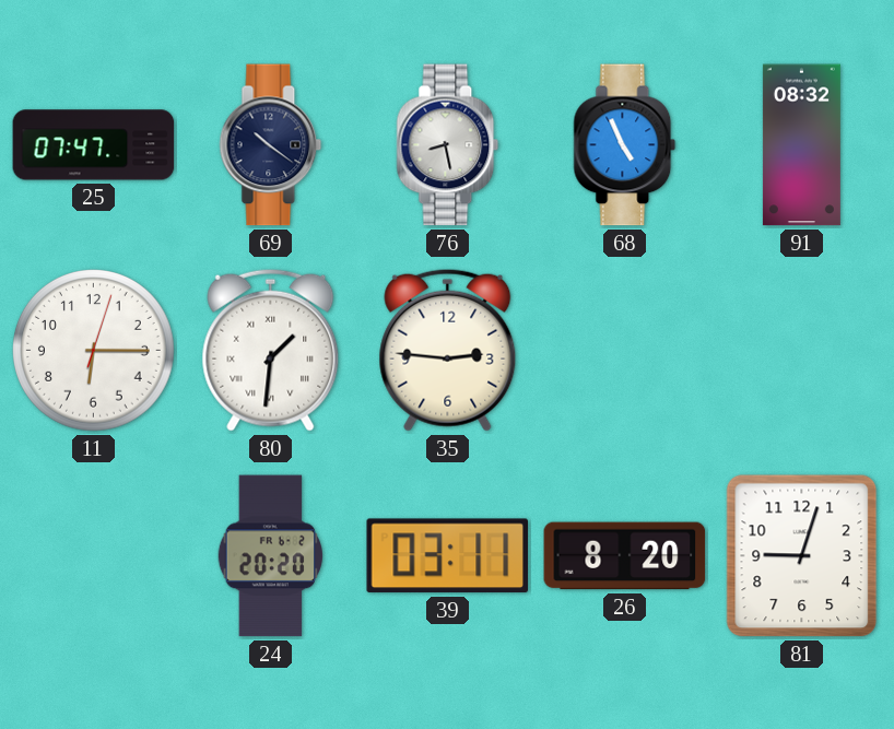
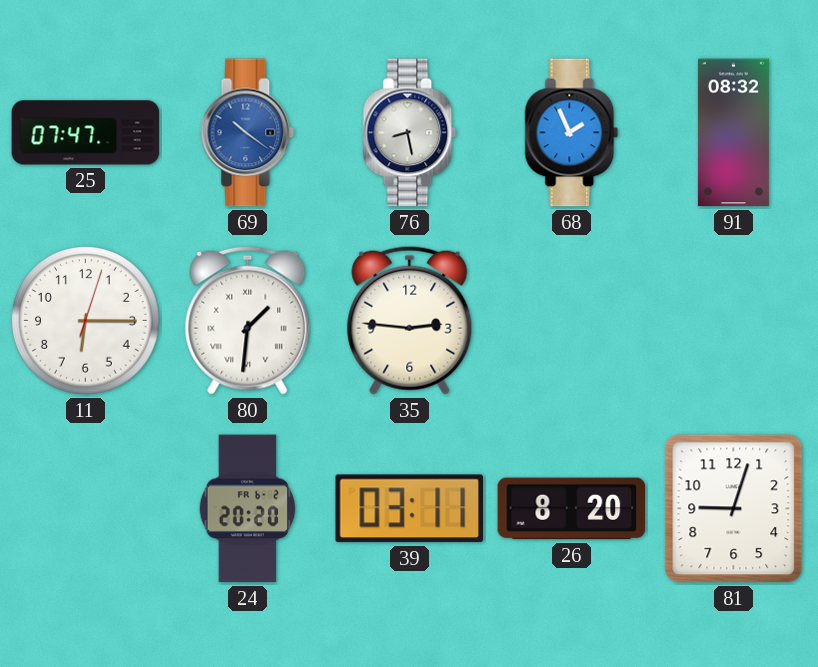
69 dial: navy -> blue
68: 4:56 -> 1:56
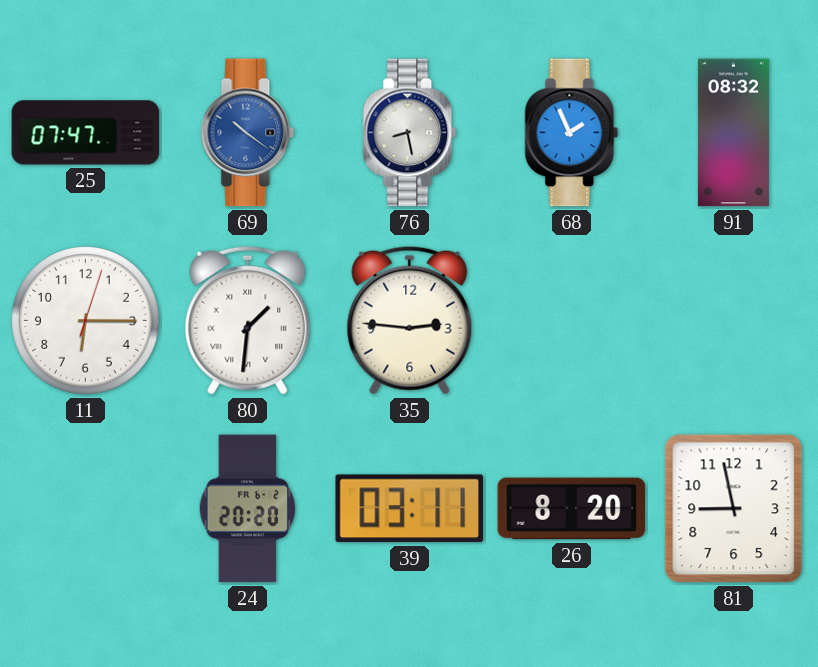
81: 9:03 -> 8:58
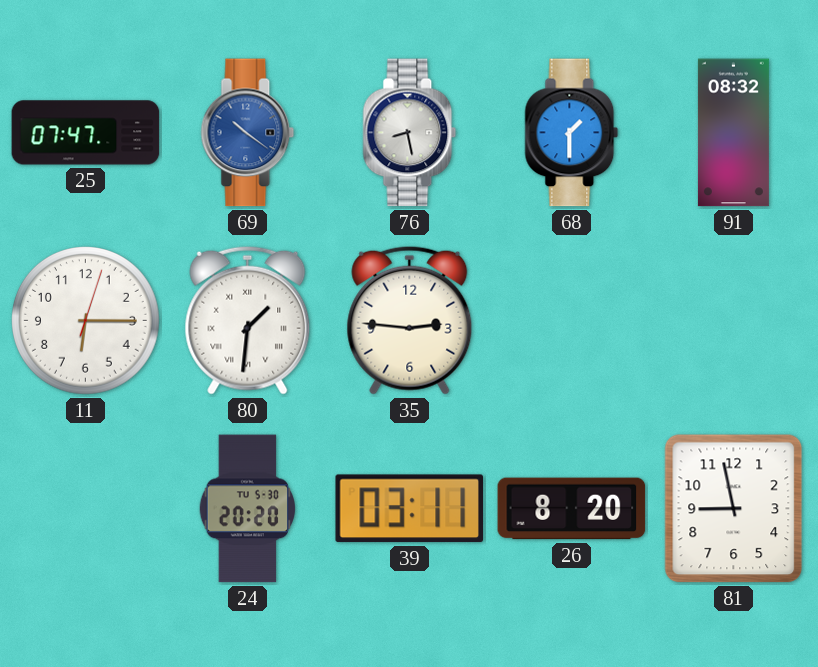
68: 1:56 -> 1:30
24 date: FR 6-2 -> TU 5-30
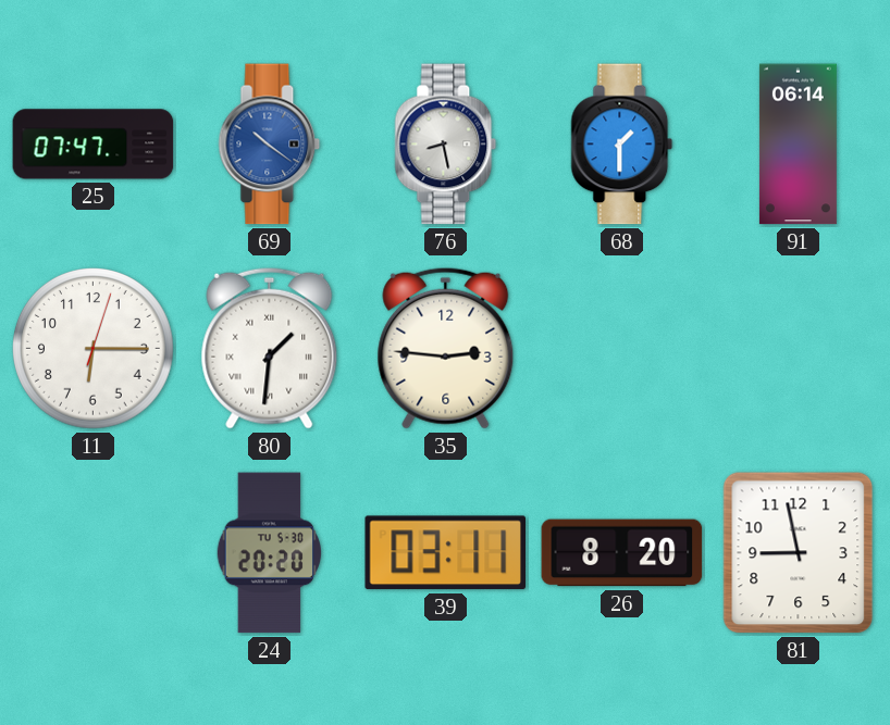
91: 08:32 -> 06:14
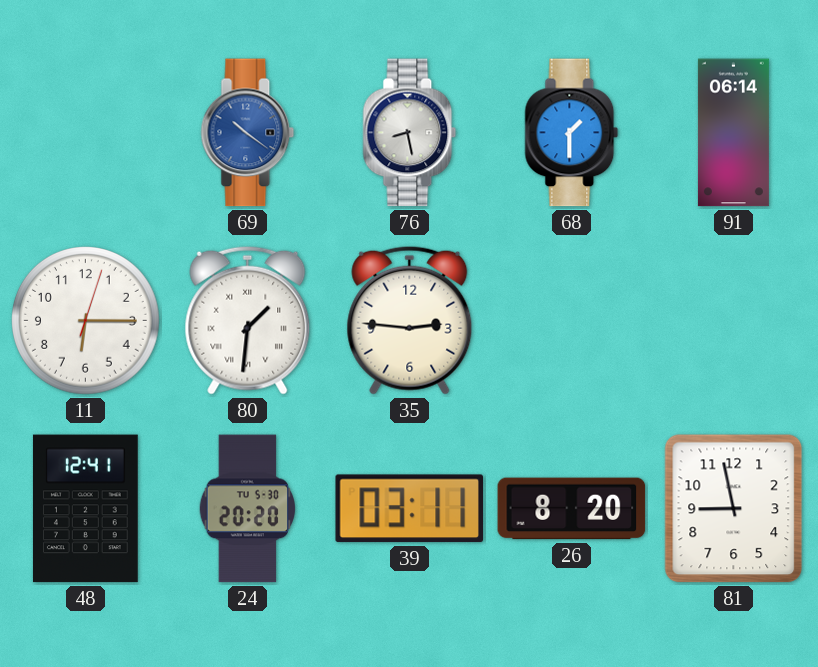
25: 07:47 -> none
48: none -> 12:41
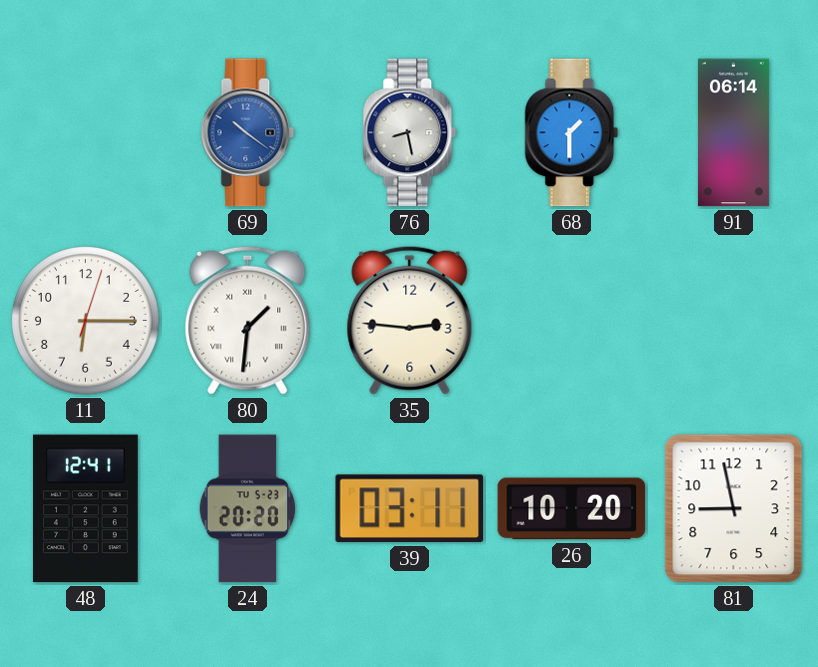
24 date: TU 5-30 -> TU 5-23
26: 8:20 -> 10:20
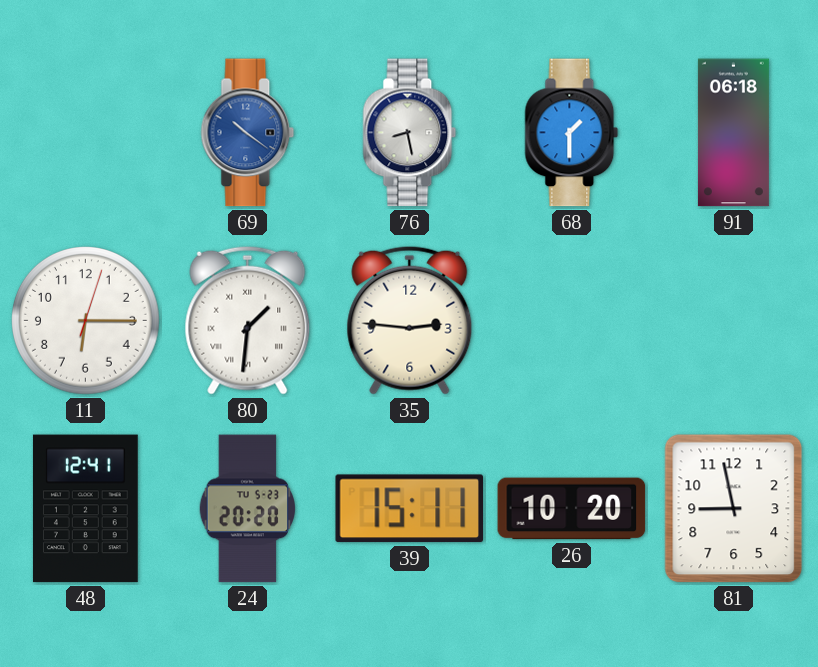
91: 06:14 -> 06:18
39: 03:11 -> 15:11
